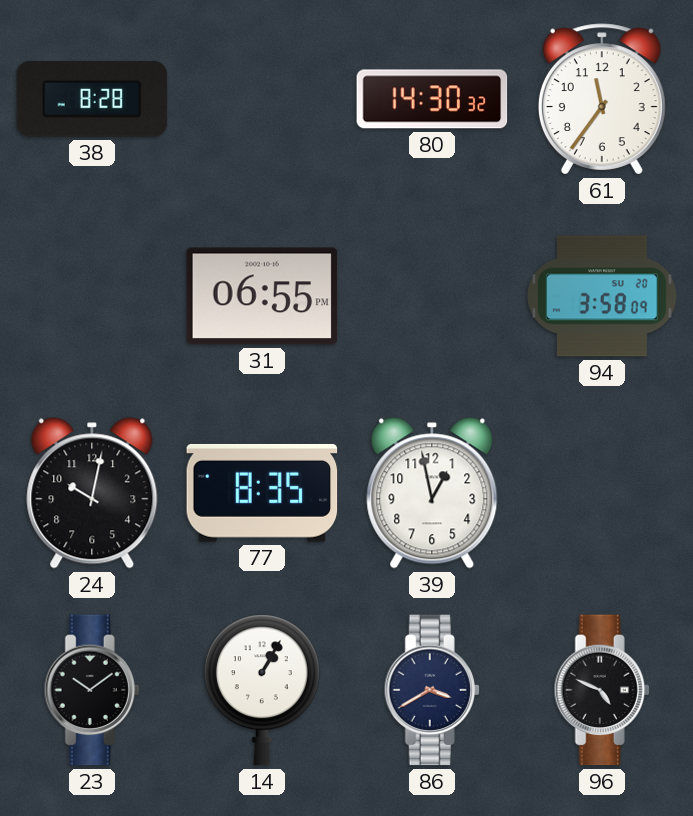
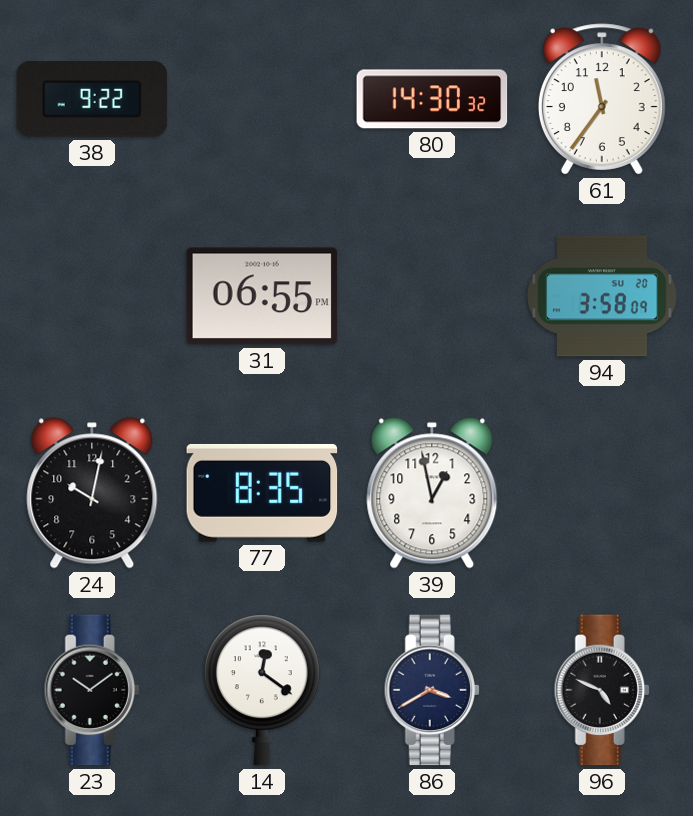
38: 8:28 -> 9:22
14: 1:05 -> 12:21
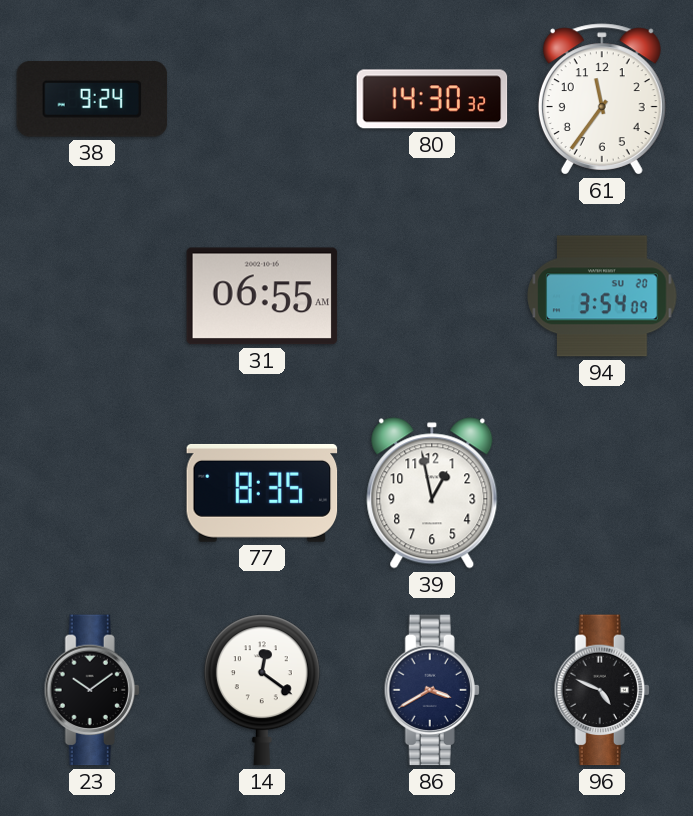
38: 9:22 -> 9:24
31: 06:55 PM -> 06:55 AM
94: 3:58 -> 3:54
24: 10:02 -> none
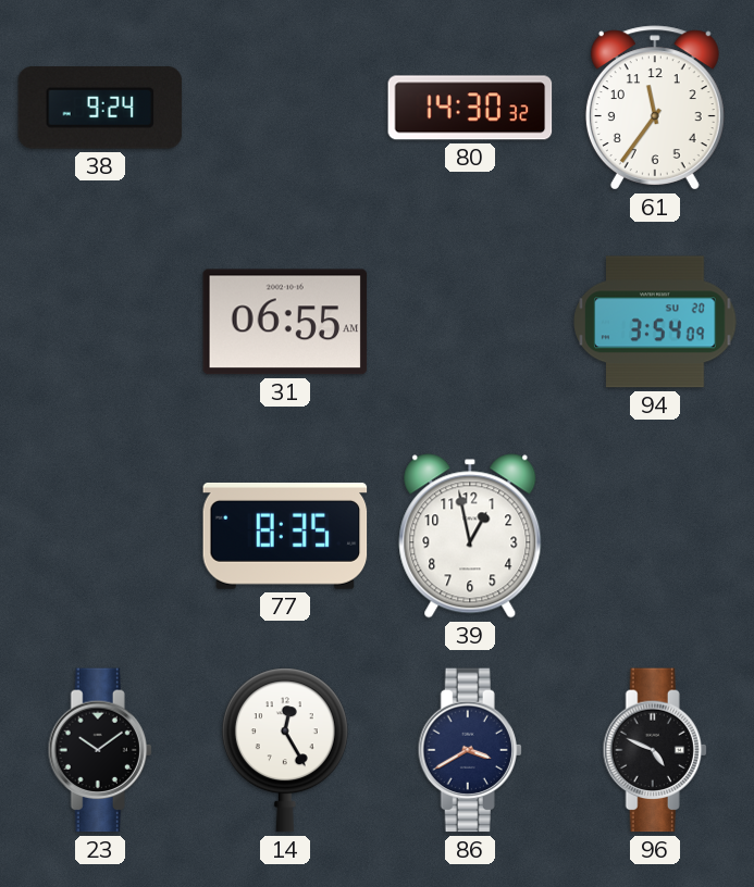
14: 12:21 -> 12:25
